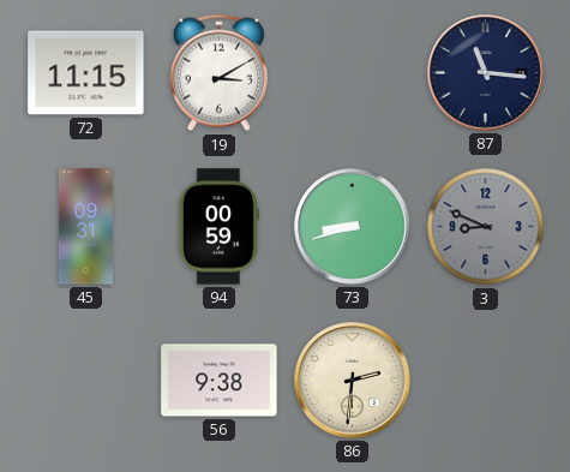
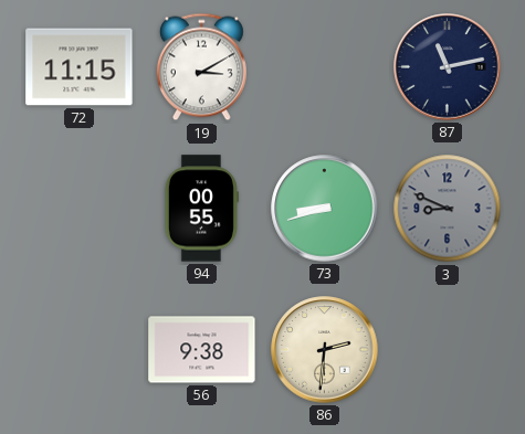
87: 11:16 -> 11:13
45: 09:31 -> none
94: 00:59 -> 00:55
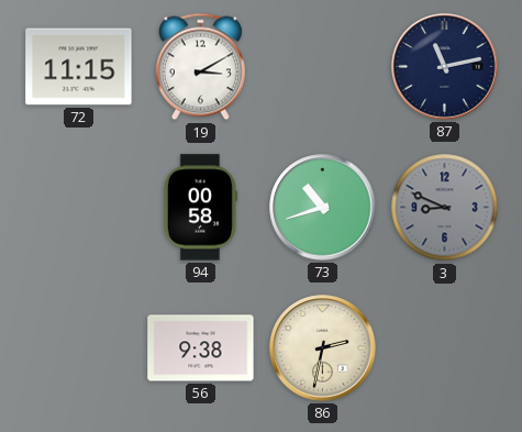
94: 00:55 -> 00:58
73: 8:42 -> 10:42
86: 2:31 -> 2:32
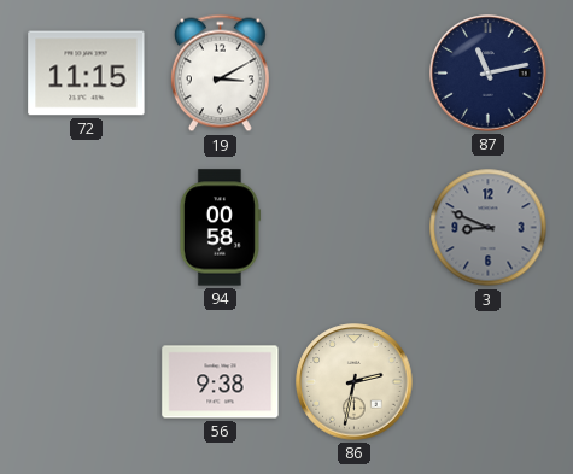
73: 10:42 -> none
